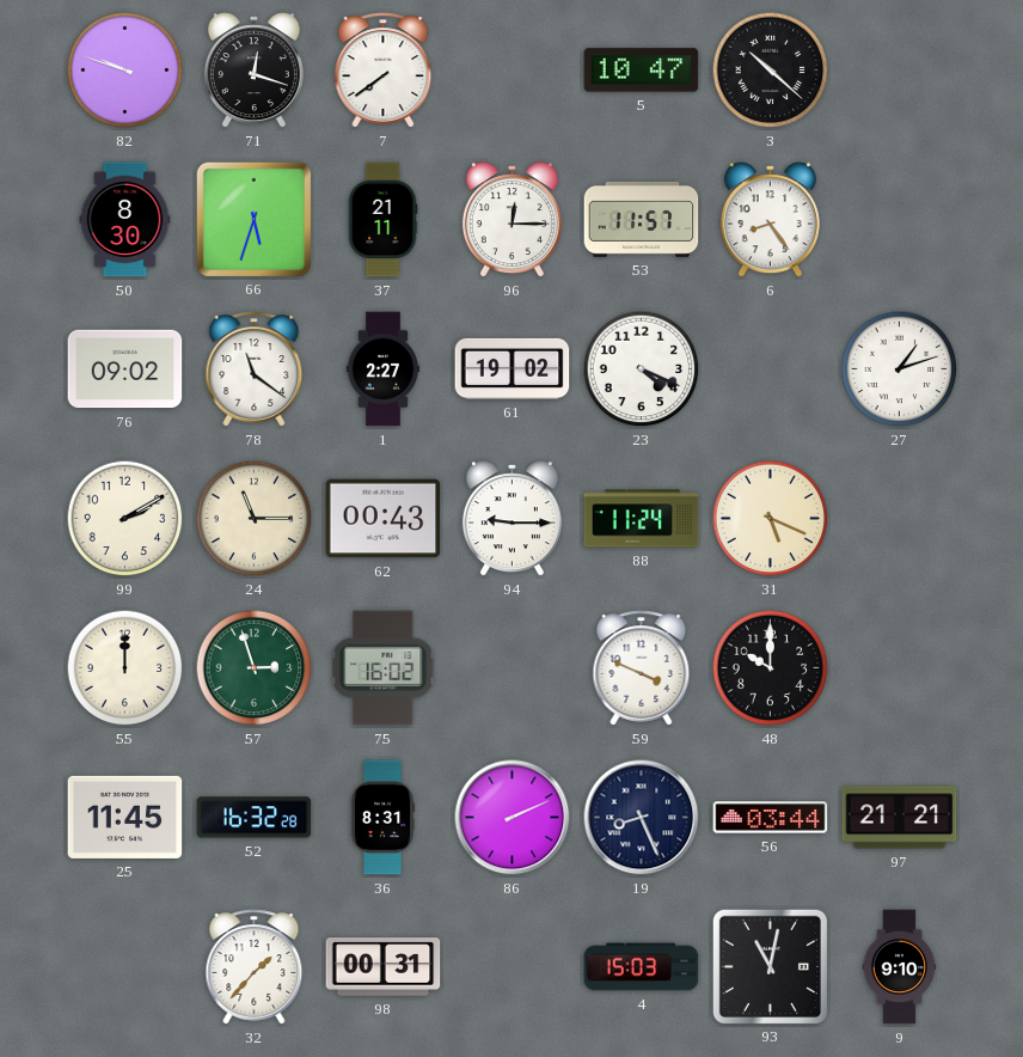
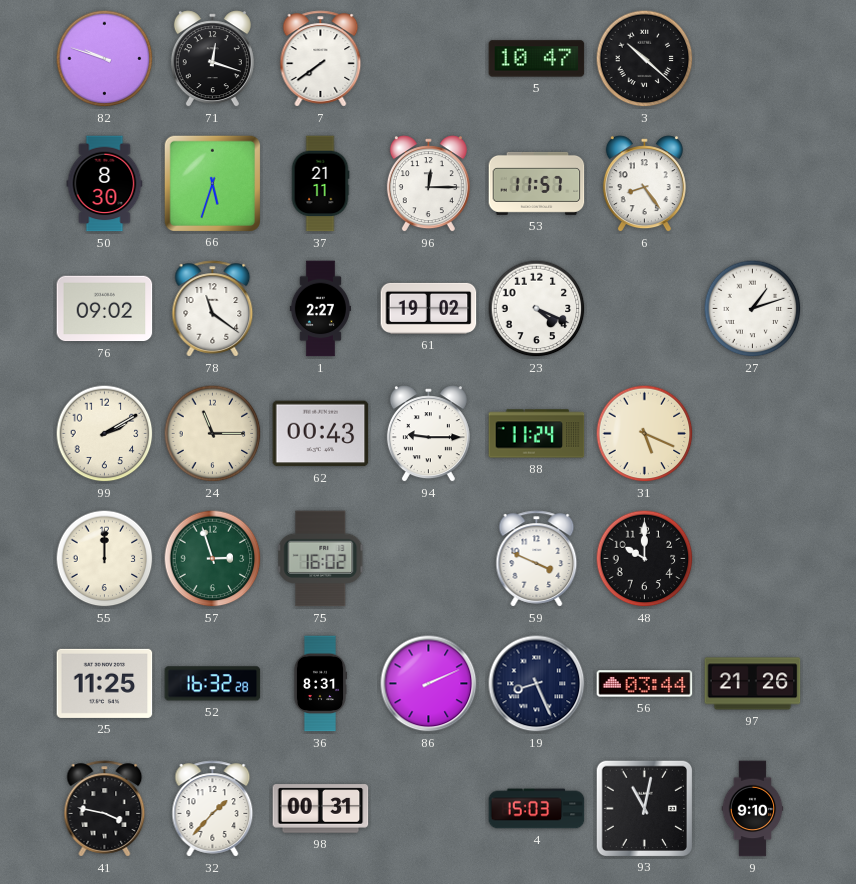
25: 11:45 -> 11:25
97: 21:21 -> 21:26
41: none -> 3:47
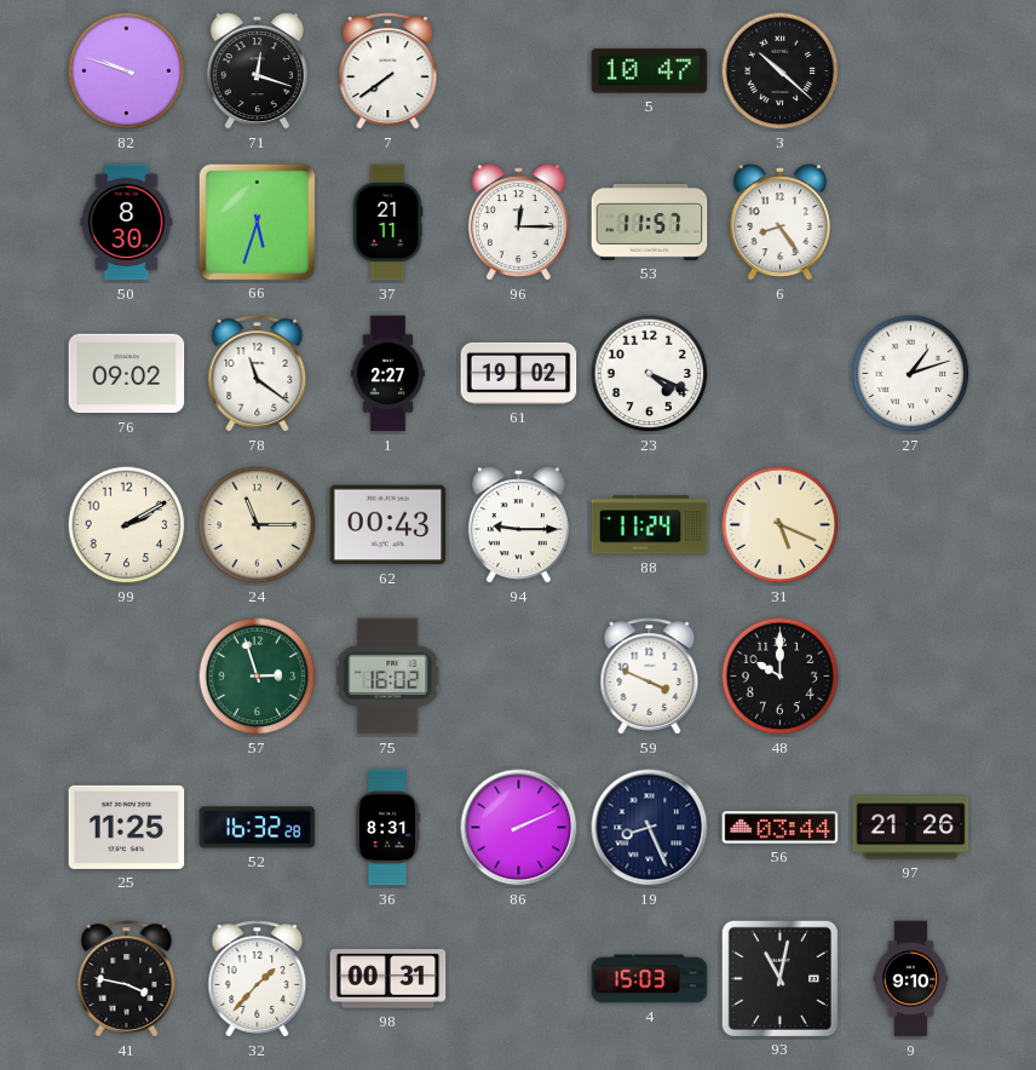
55: 12:00 -> none
